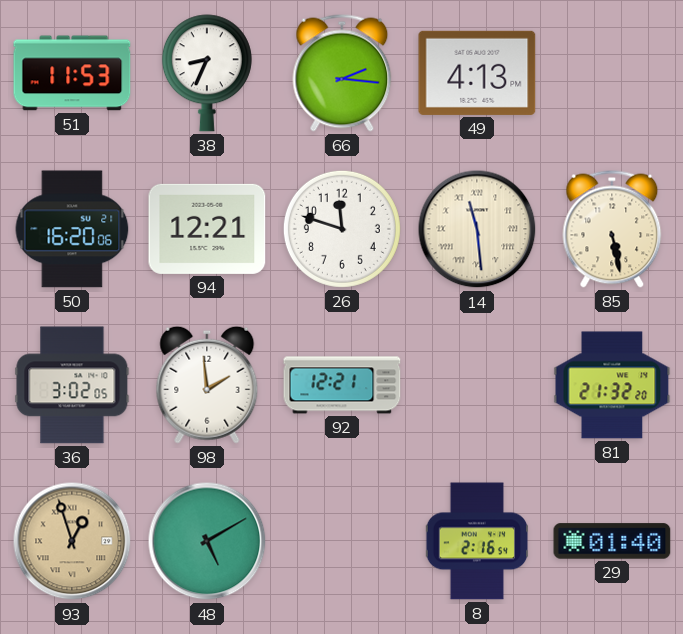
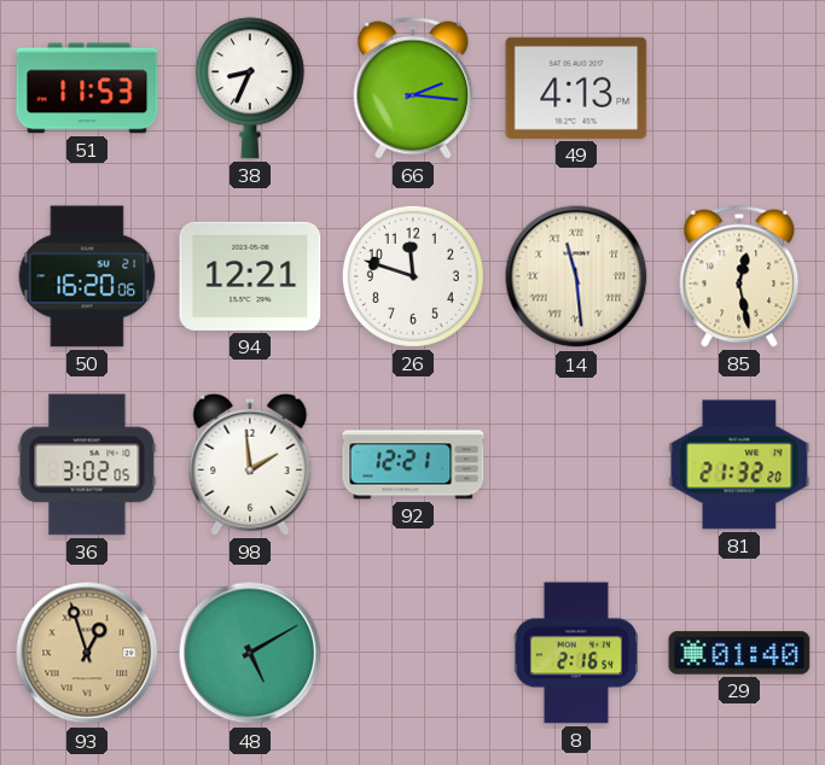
85: 5:28 -> 12:28
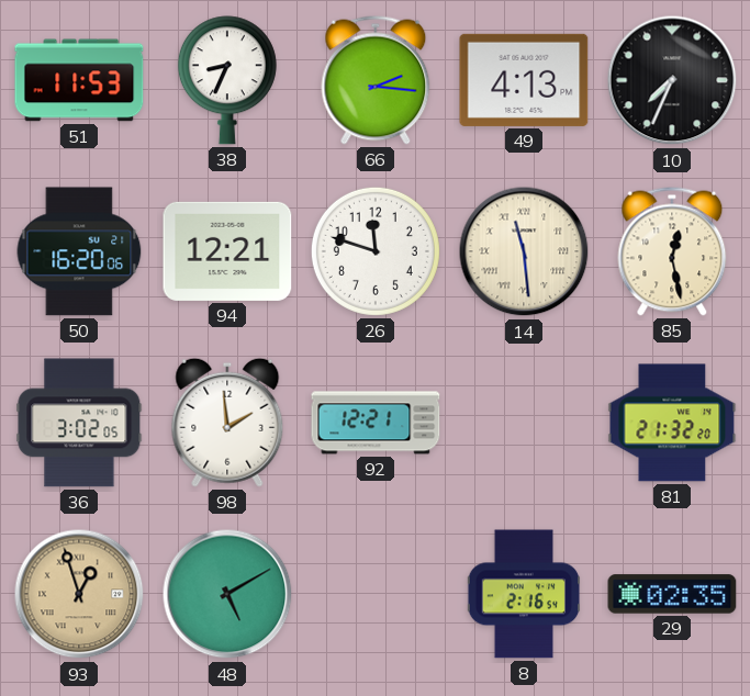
10: none -> 7:34
29: 01:40 -> 02:35
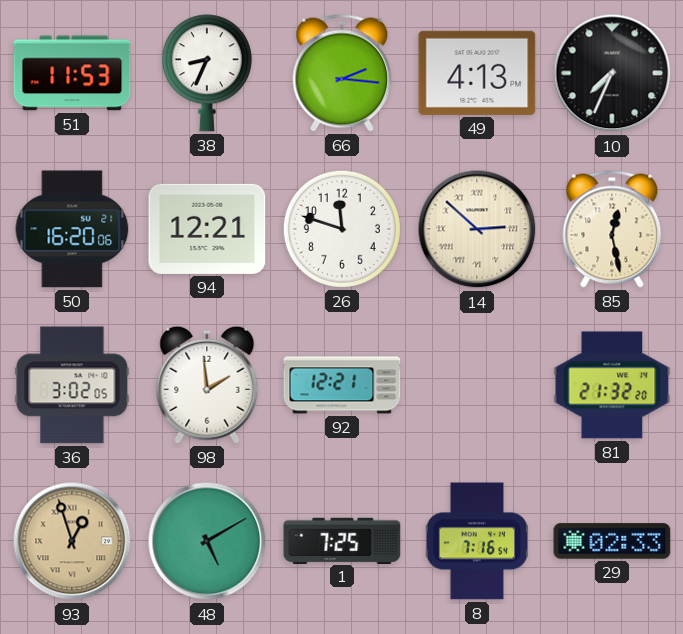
14: 11:29 -> 2:52
1: none -> 7:25
8: 2:16 -> 7:16
29: 02:35 -> 02:33
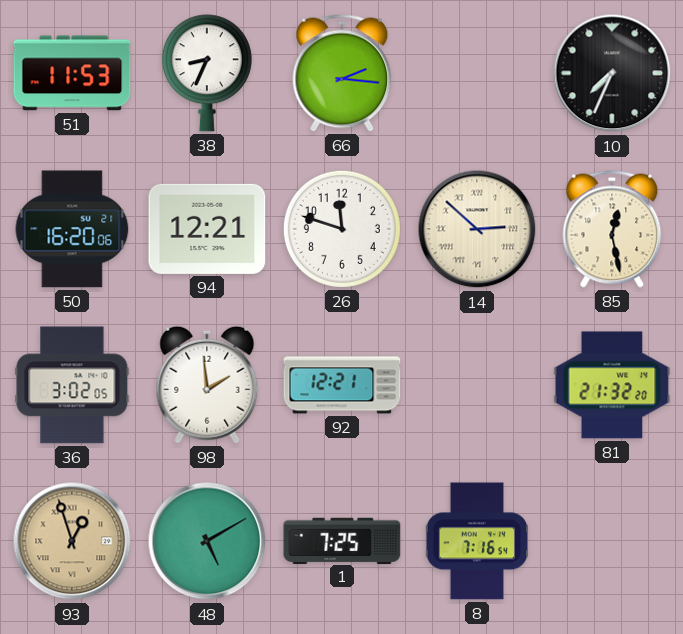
49: 4:13 -> none
29: 02:33 -> none
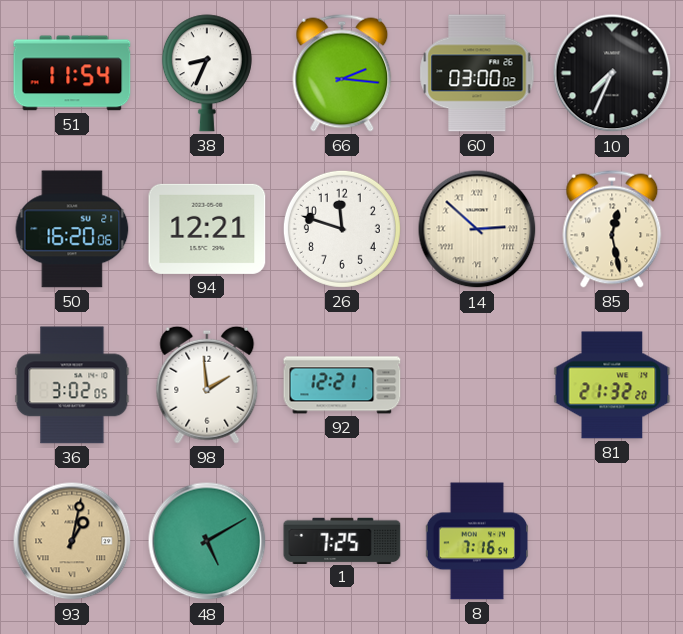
51: 11:53 -> 11:54
60: none -> 03:00
93: 12:57 -> 1:02
